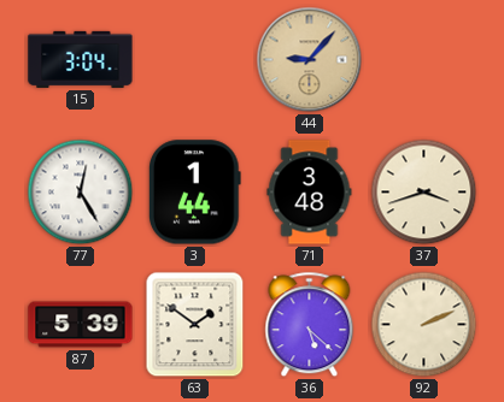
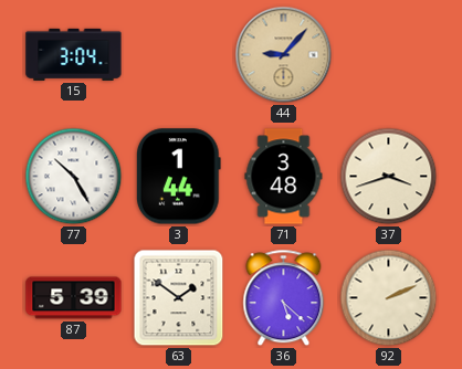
77: 12:25 -> 10:25
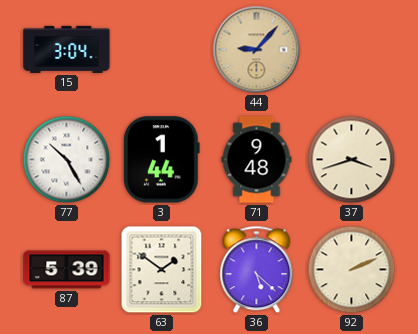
71: 3:48 -> 9:48
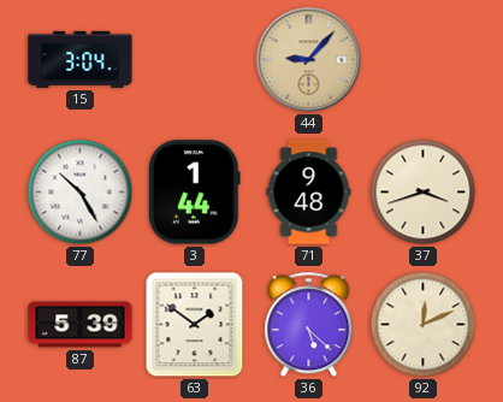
92: 2:11 -> 12:11
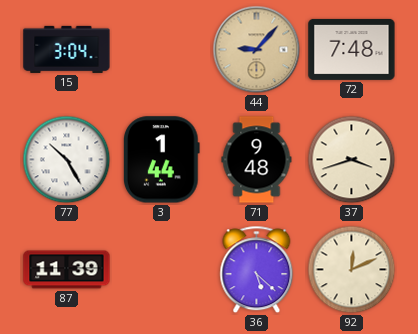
72: none -> 7:48
87: 5:39 -> 11:39
63: 1:51 -> none
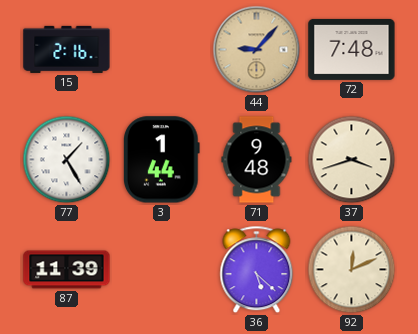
15: 3:04 -> 2:16
77: 10:25 -> 1:25
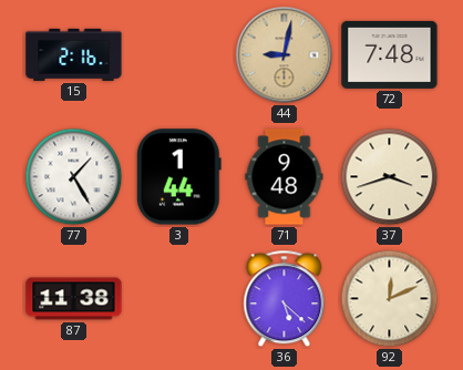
44: 9:07 -> 9:02
87: 11:39 -> 11:38
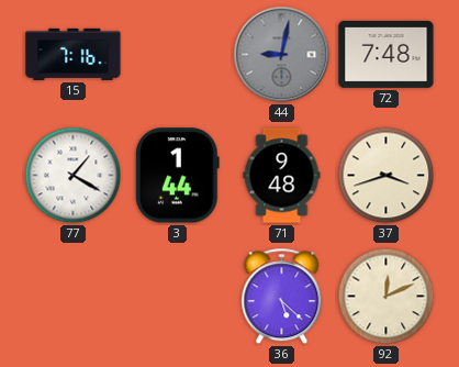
15: 2:16 -> 7:16
44 dial: champagne -> grey
77: 1:25 -> 1:20
87: 11:38 -> none
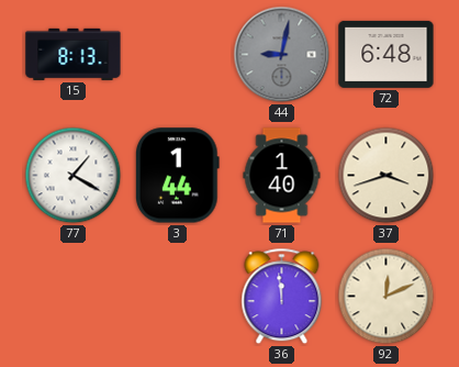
15: 7:16 -> 8:13
72: 7:48 -> 6:48
71: 9:48 -> 1:40
36: 5:22 -> 11:59
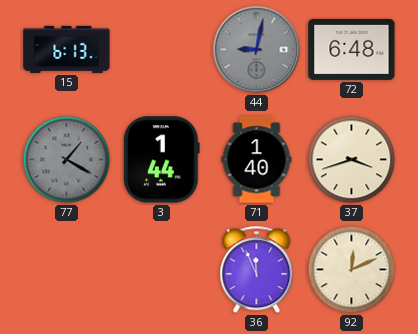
15: 8:13 -> 6:13
77 dial: white -> grey
36: 11:59 -> 11:56
